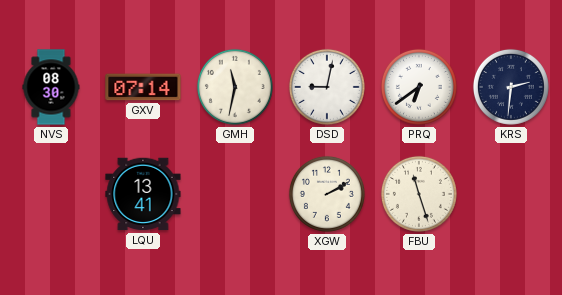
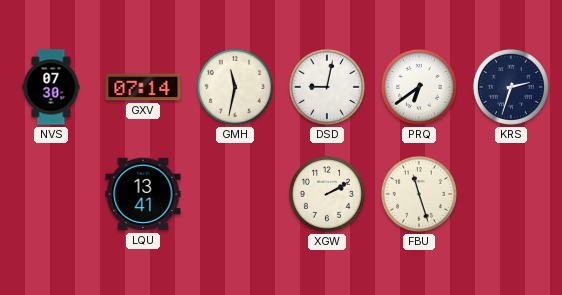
NVS: 08:30 -> 07:30
KRS: 2:31 -> 2:33
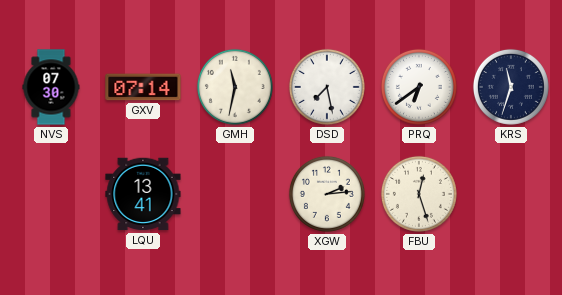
DSD: 9:02 -> 7:28
KRS: 2:33 -> 11:33
XGW: 2:10 -> 2:14
FBU: 11:27 -> 12:27
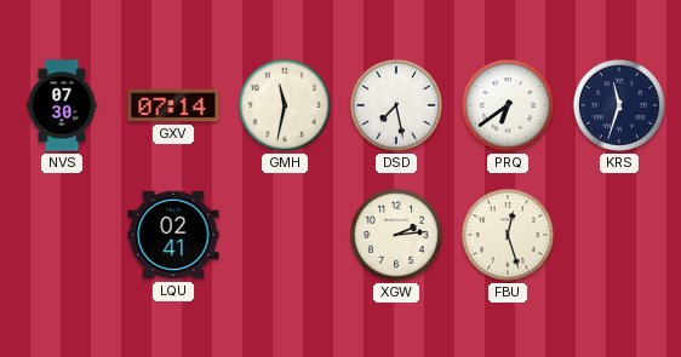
LQU: 13:41 -> 02:41
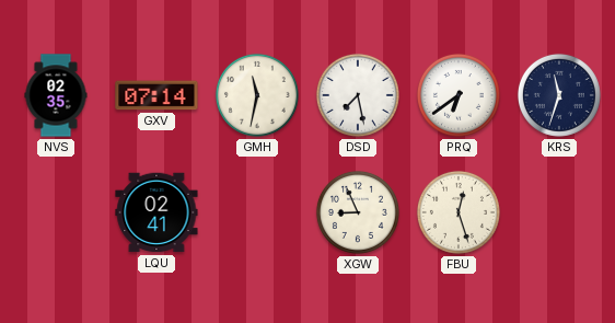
NVS: 07:30 -> 02:35
XGW: 2:14 -> 8:56
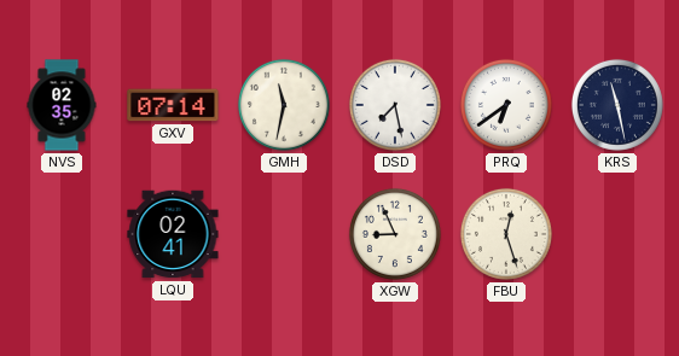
KRS: 11:33 -> 11:28
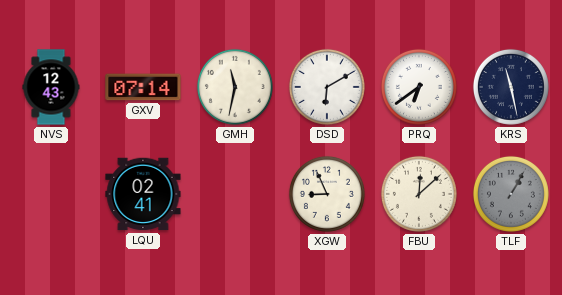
NVS: 02:35 -> 12:43
DSD: 7:28 -> 6:10
FBU: 12:27 -> 12:08
TLF: none -> 1:05
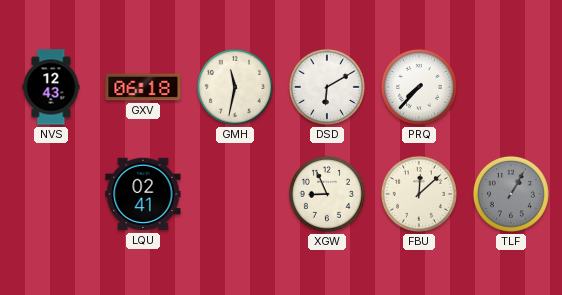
GXV: 07:14 -> 06:18
PRQ: 6:39 -> 7:37
KRS: 11:28 -> none
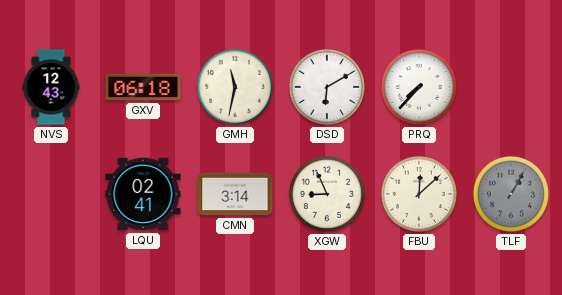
CMN: none -> 3:14
